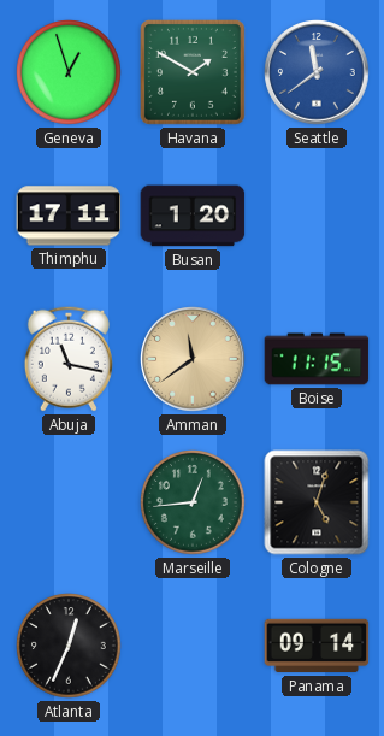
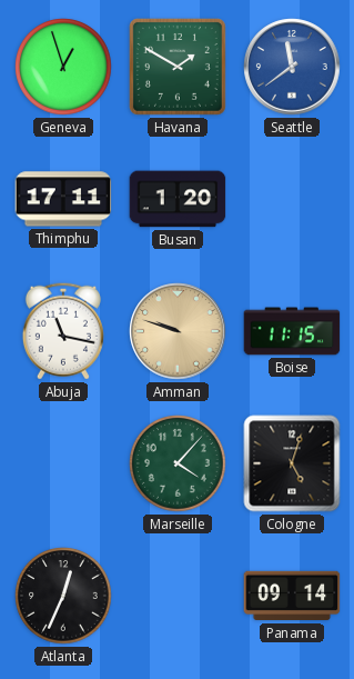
Amman: 11:39 -> 9:48
Marseille: 12:44 -> 4:07
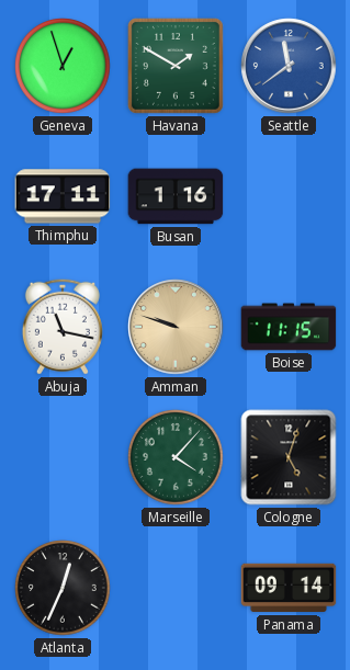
Busan: 1:20 -> 1:16
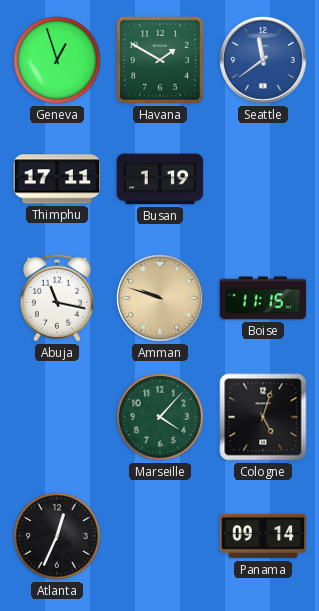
Busan: 1:16 -> 1:19
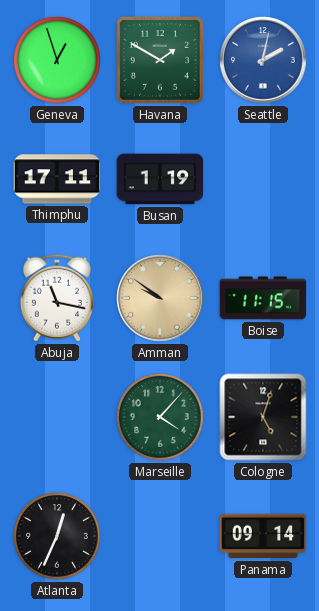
Seattle: 11:39 -> 2:02
Amman: 9:48 -> 9:51
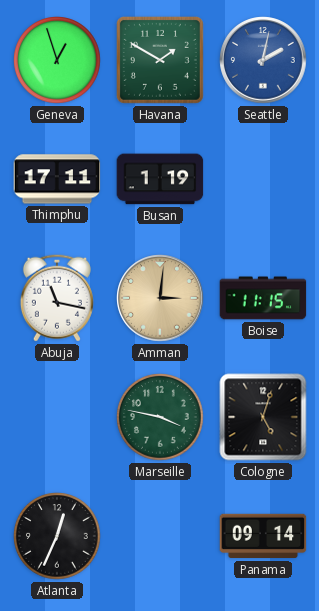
Amman: 9:51 -> 3:01
Marseille: 4:07 -> 3:47
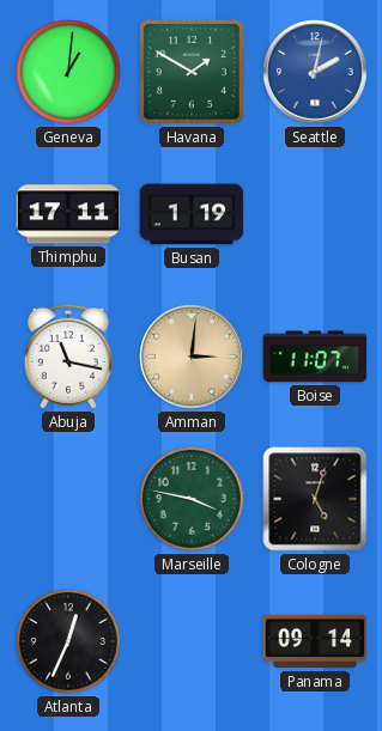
Geneva: 12:57 -> 1:01
Boise: 11:15 -> 11:07
